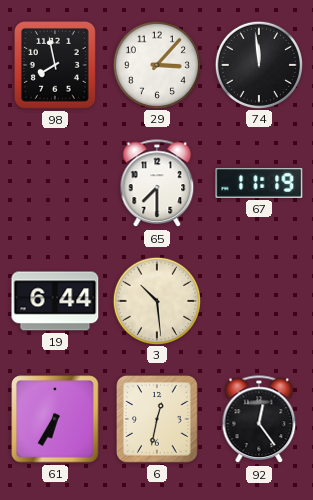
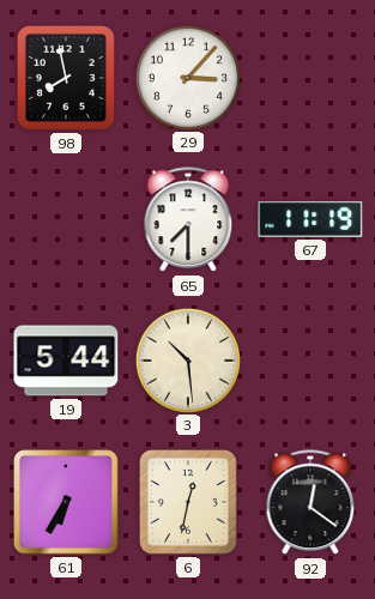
74: 11:59 -> none
19: 6:44 -> 5:44
92: 12:24 -> 12:21
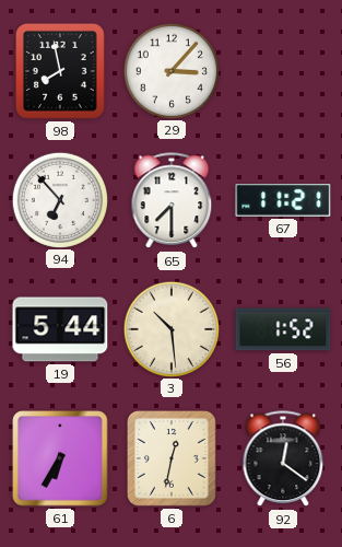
94: none -> 6:53
67: 11:19 -> 11:21
56: none -> 1:52
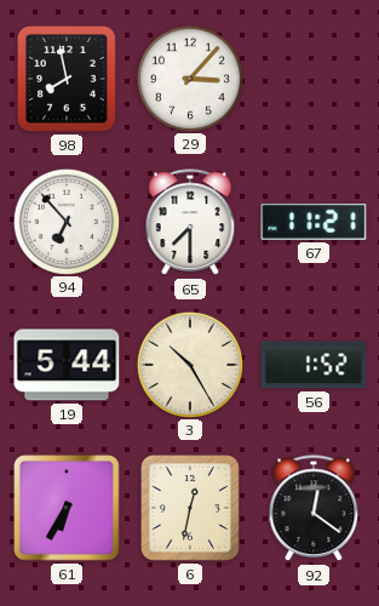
3: 10:29 -> 10:25
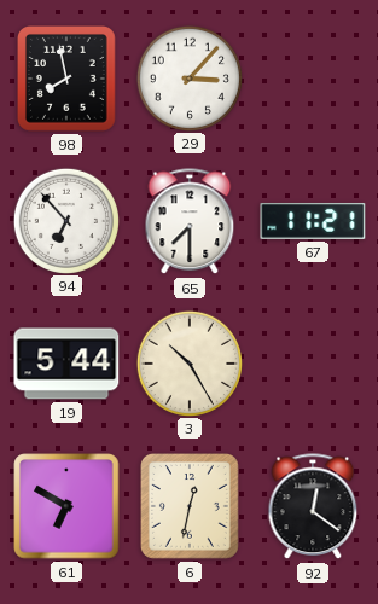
56: 1:52 -> none
61: 6:35 -> 6:50
